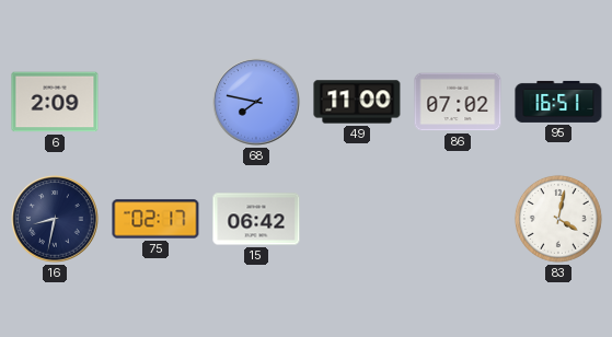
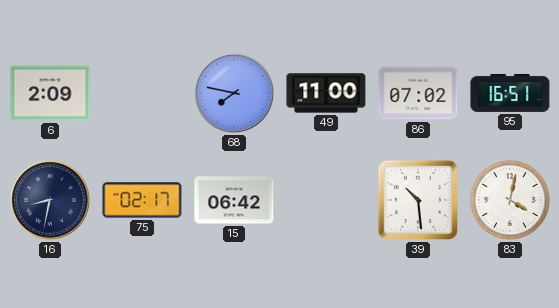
39: none -> 10:29
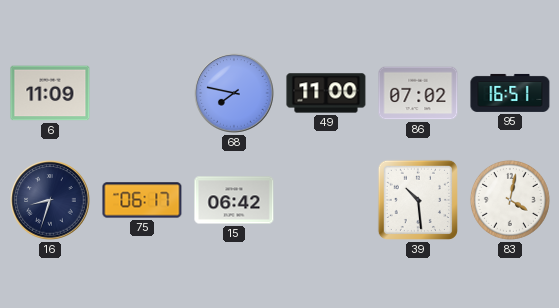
6: 2:09 -> 11:09
16: 8:32 -> 8:33
75: 02:17 -> 06:17
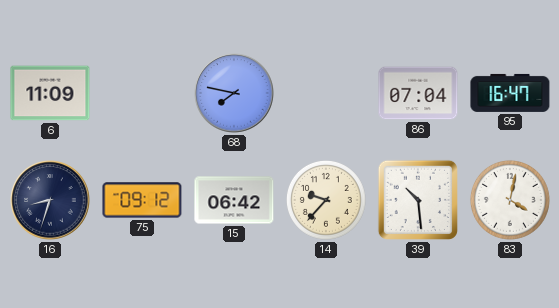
49: 11:00 -> none
86: 07:02 -> 07:04
95: 16:51 -> 16:47
75: 06:17 -> 09:12
14: none -> 9:37
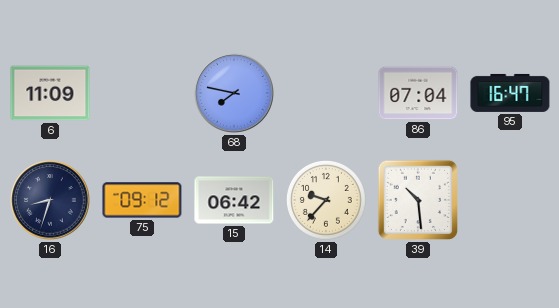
83: 4:02 -> none
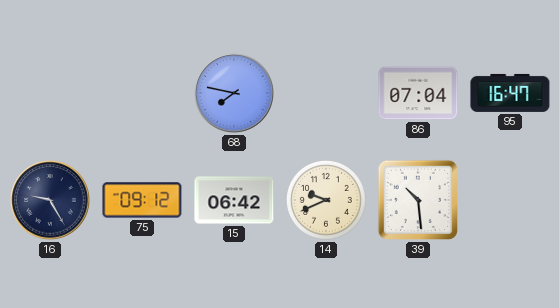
6: 11:09 -> none
16: 8:33 -> 9:25
14: 9:37 -> 9:41
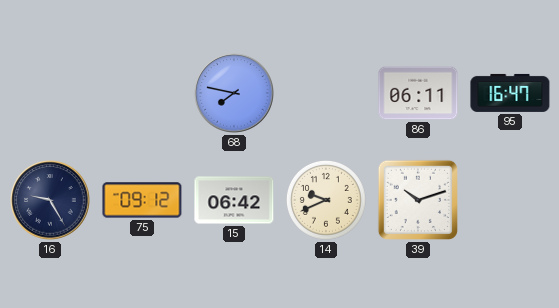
86: 07:04 -> 06:11
39: 10:29 -> 10:12
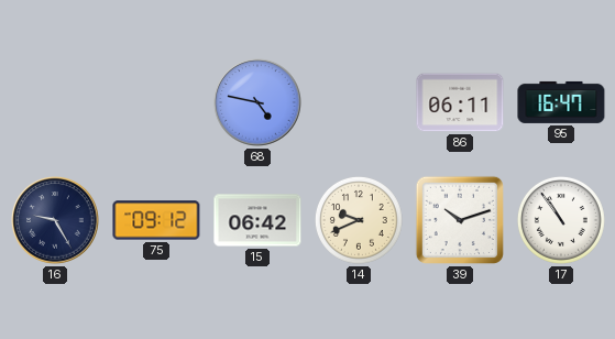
68: 7:47 -> 4:47
17: none -> 10:54
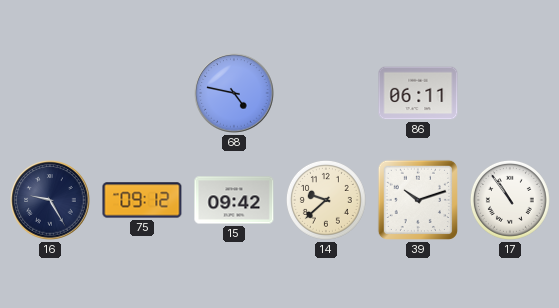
95: 16:47 -> none
15: 06:42 -> 09:42
14: 9:41 -> 9:38
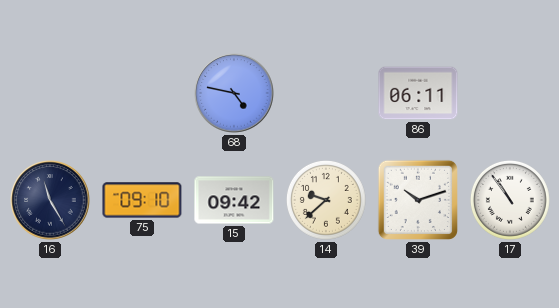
16: 9:25 -> 11:25
75: 09:12 -> 09:10
